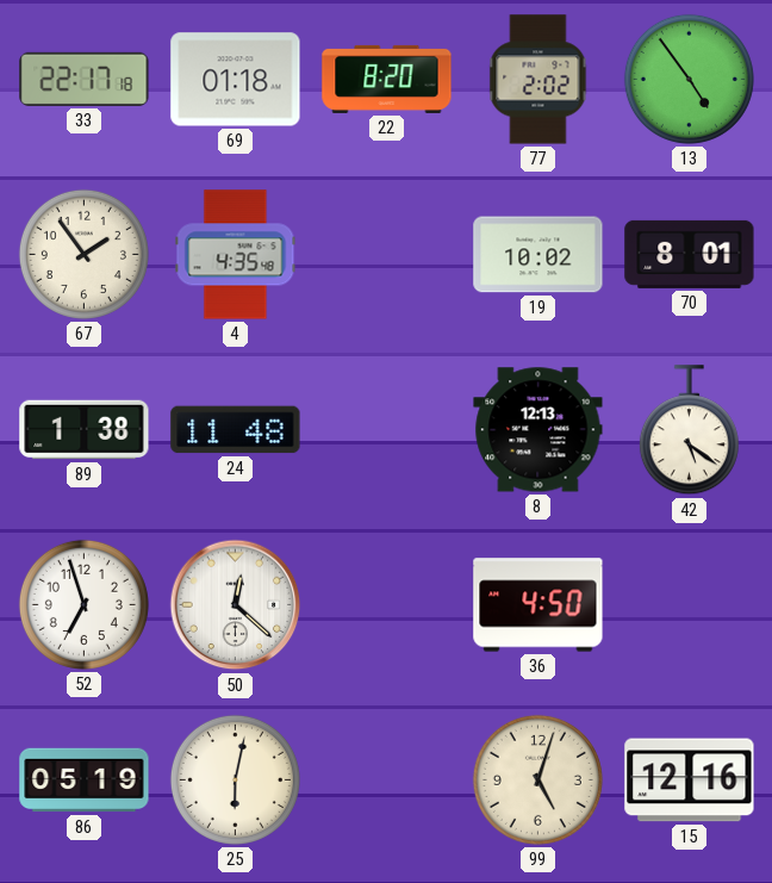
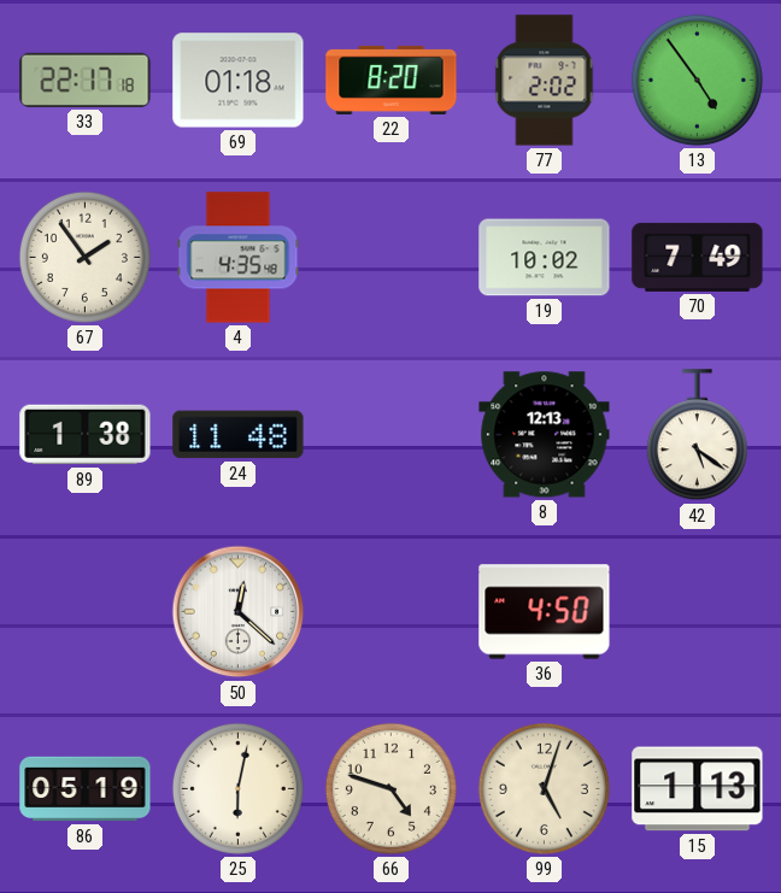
70: 8:01 -> 7:49
52: 6:57 -> none
66: none -> 4:48
15: 12:16 -> 1:13
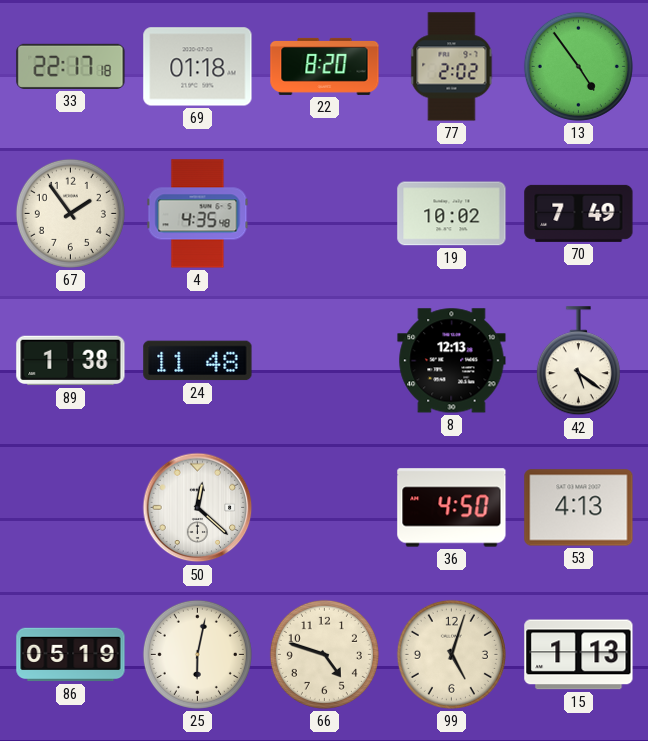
53: none -> 4:13
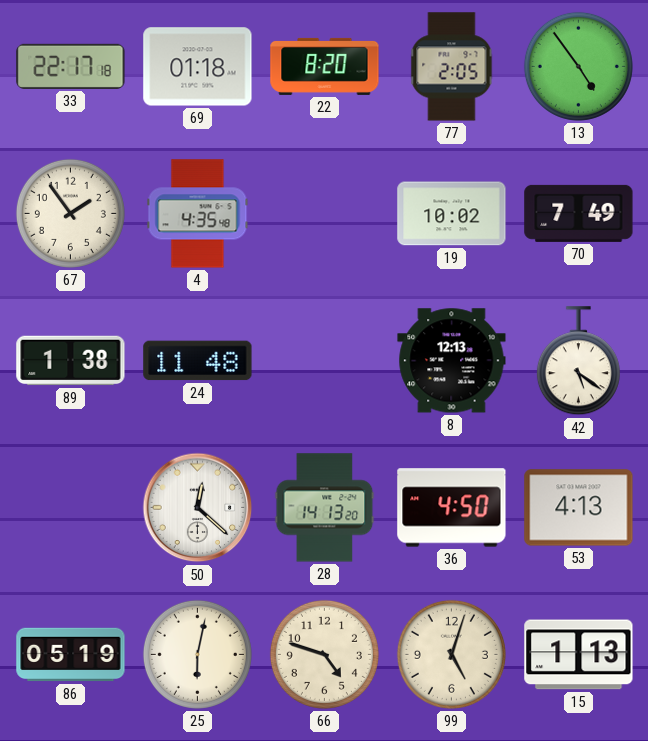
77: 2:02 -> 2:05
28: none -> 14:13
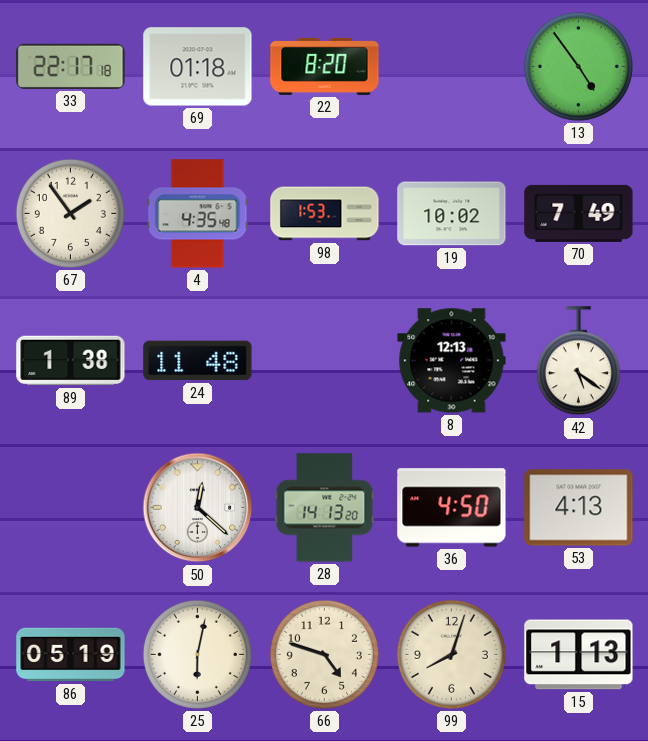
77: 2:05 -> none
98: none -> 1:53
99: 5:03 -> 8:03
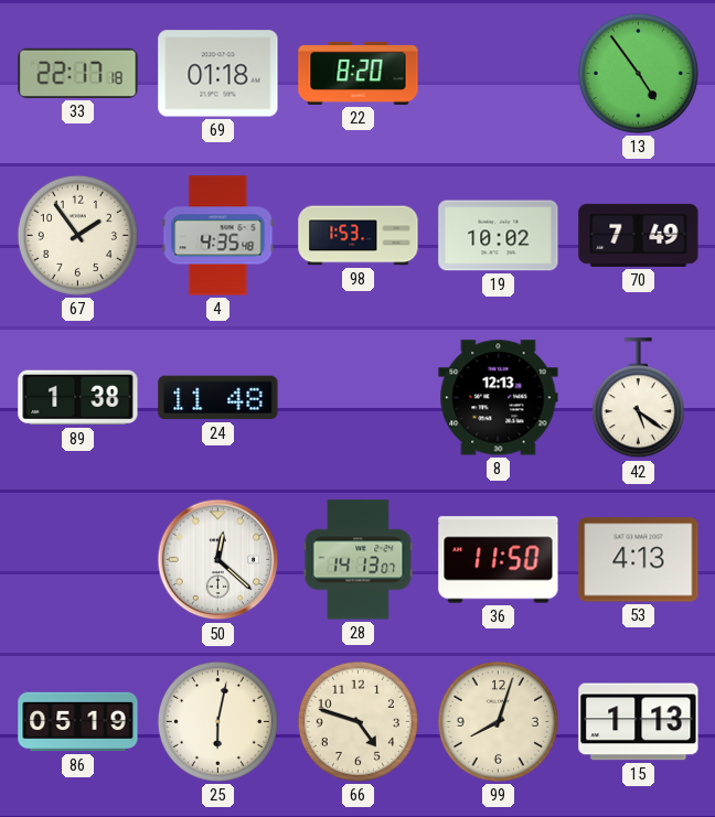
28: 14:13:20 -> 14:13:07
36: 4:50 -> 11:50
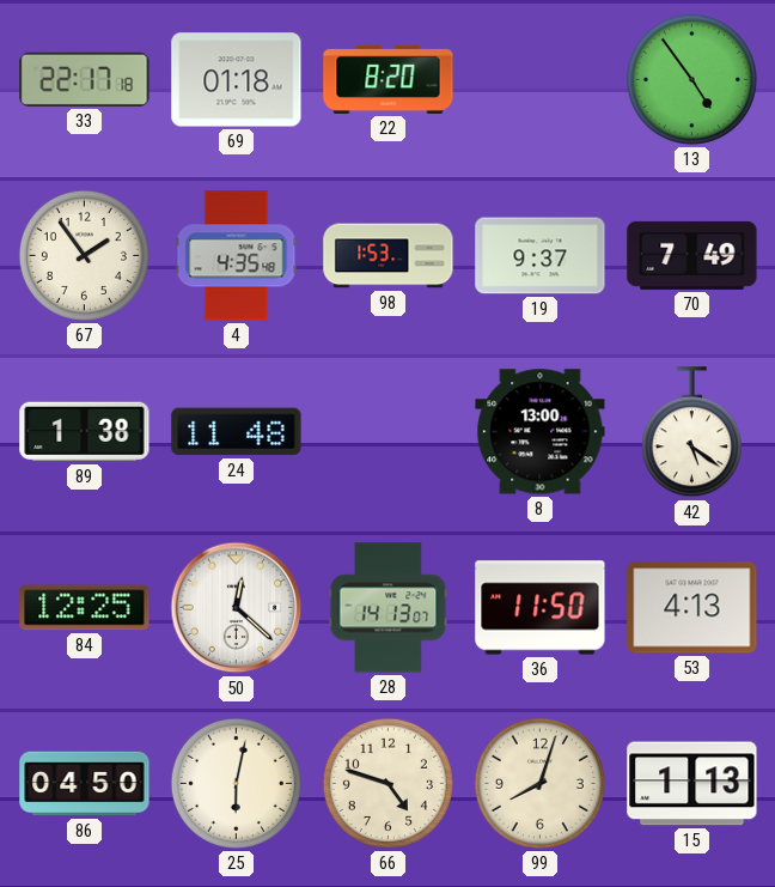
19: 10:02 -> 9:37
8: 12:13 -> 13:00
84: none -> 12:25
86: 05:19 -> 04:50
